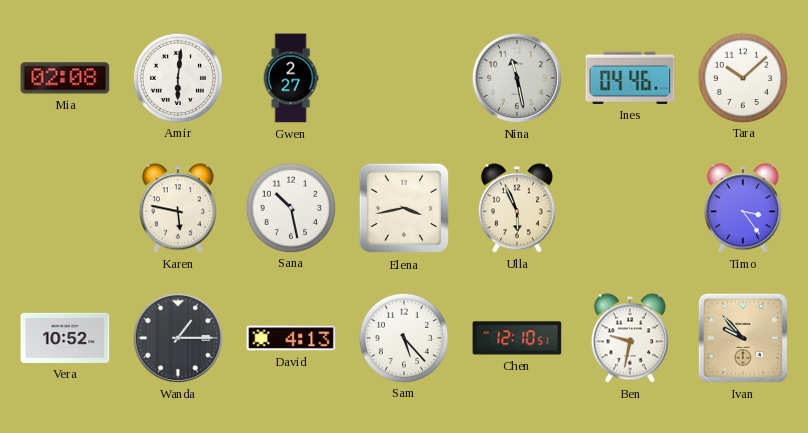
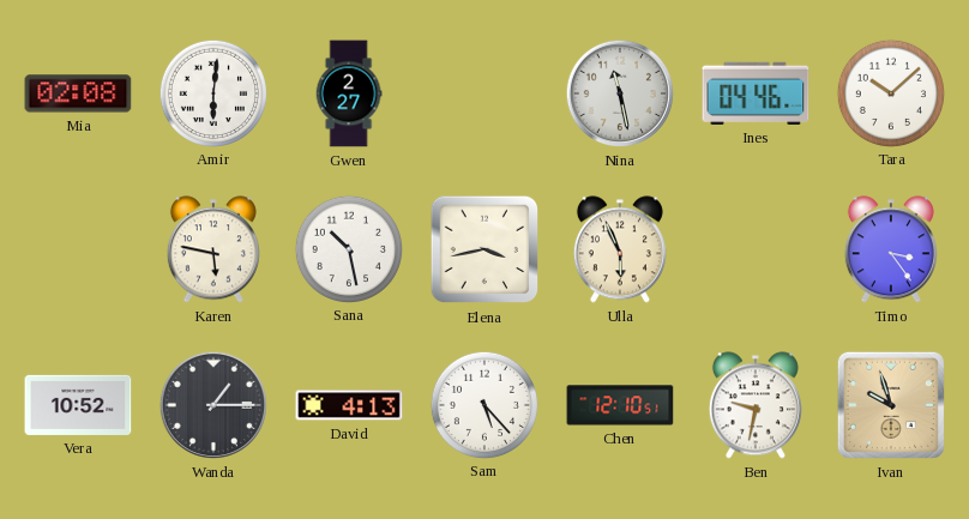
Ivan: 9:53 -> 9:57
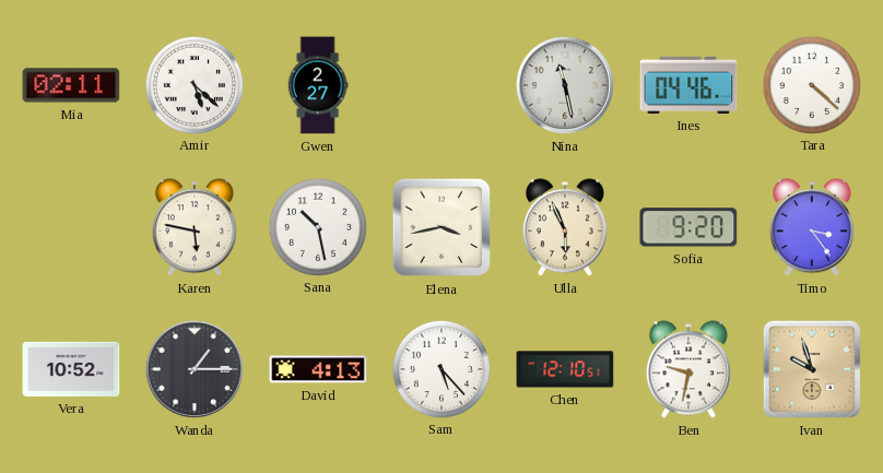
Mia: 02:08 -> 02:11
Amir: 6:01 -> 5:22
Tara: 10:08 -> 4:22
Sofia: none -> 9:20
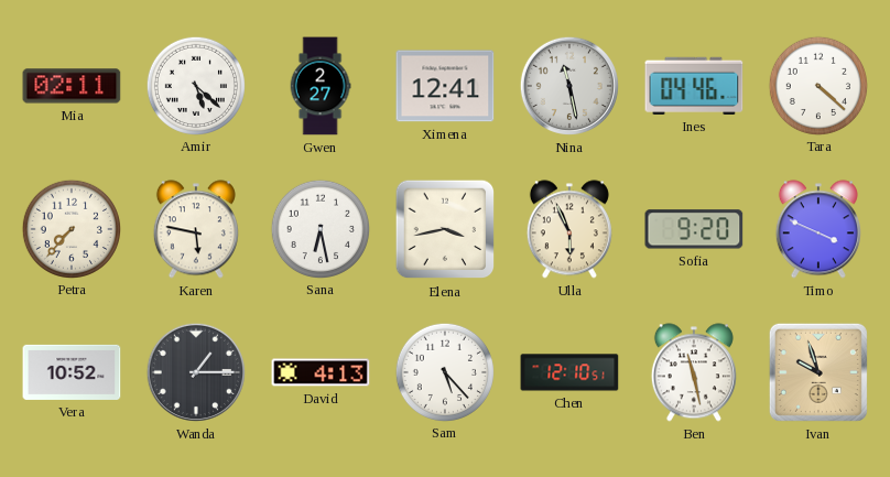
Ximena: none -> 12:41
Petra: none -> 7:37
Sana: 10:28 -> 6:28
Timo: 3:24 -> 3:49
Ben: 9:32 -> 11:28
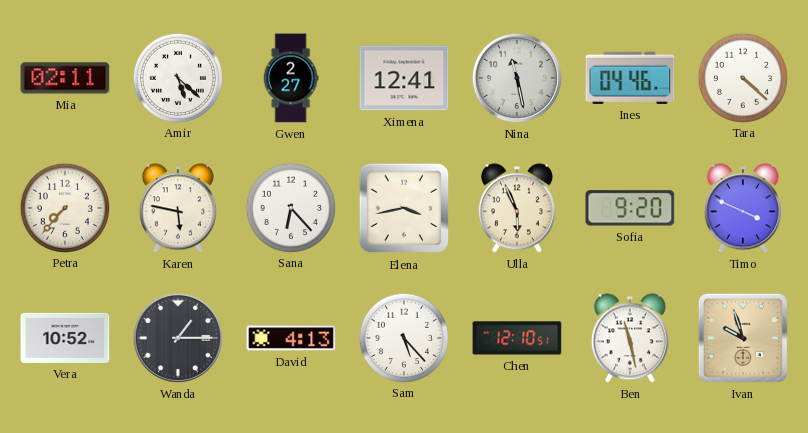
Sana: 6:28 -> 6:23
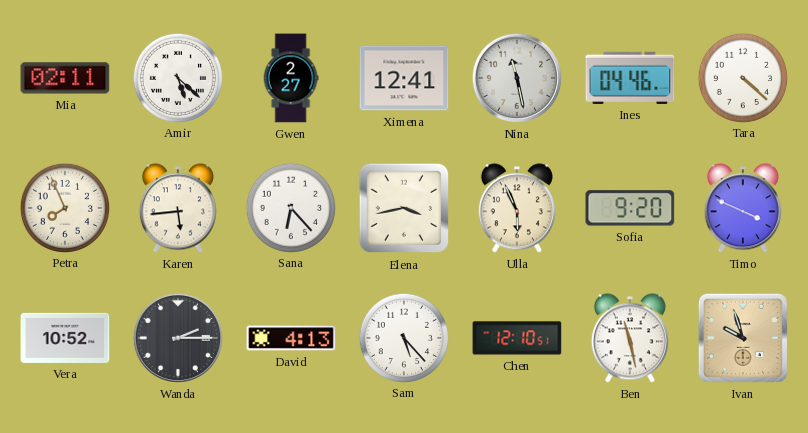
Petra: 7:37 -> 7:56
Karen: 5:47 -> 5:44
Wanda: 1:15 -> 2:15
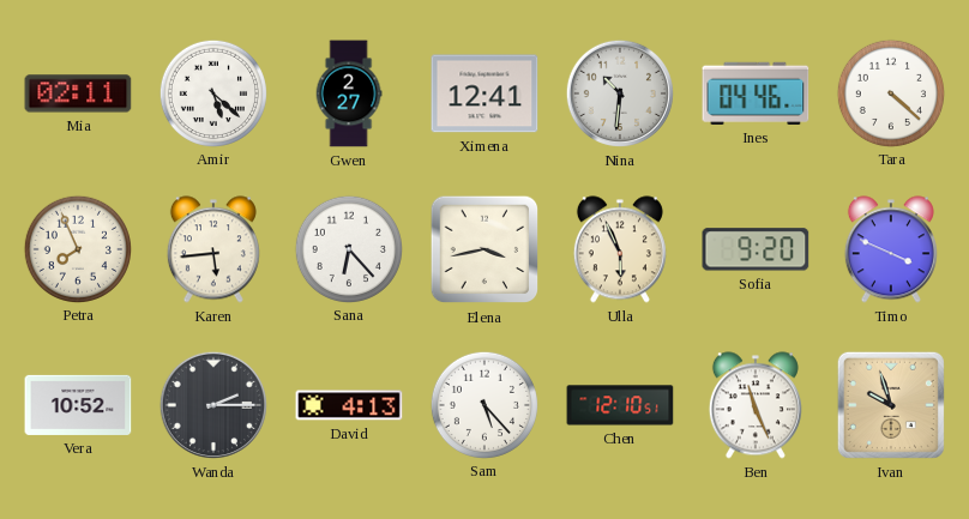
Nina: 11:28 -> 10:31
Ben: 11:28 -> 11:26
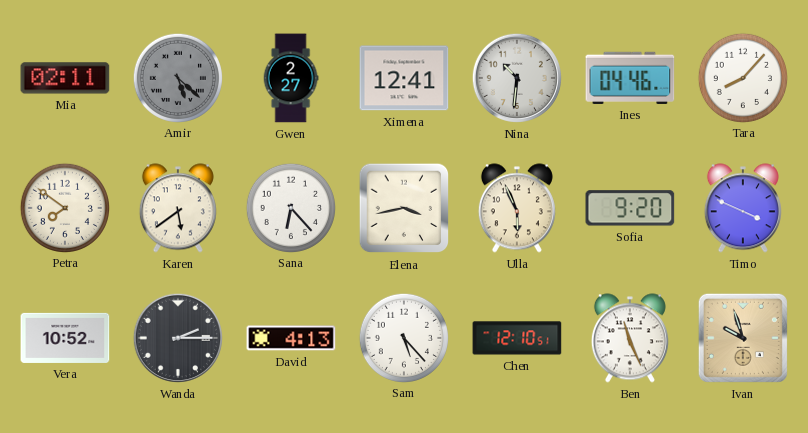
Amir dial: white -> grey
Tara: 4:22 -> 8:07
Petra: 7:56 -> 7:51
Karen: 5:44 -> 5:39
